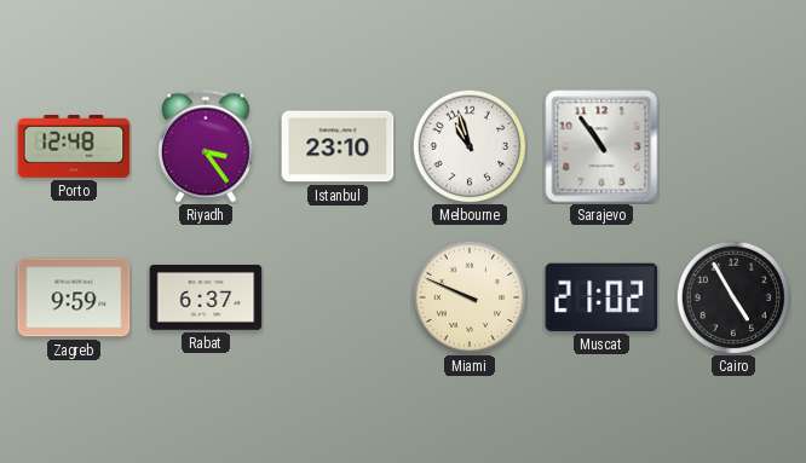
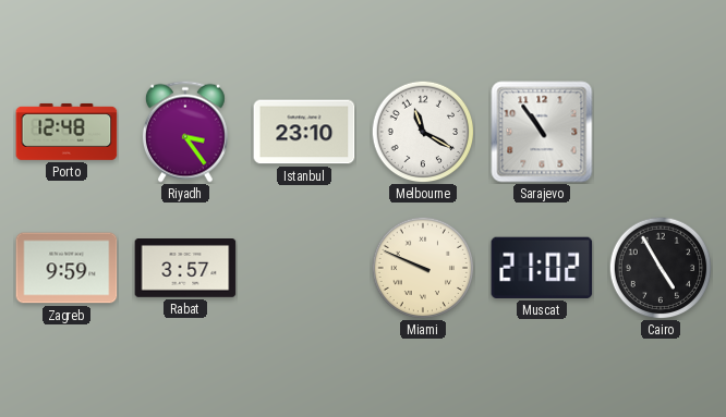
Melbourne: 10:57 -> 11:20
Rabat: 6:37 -> 3:57
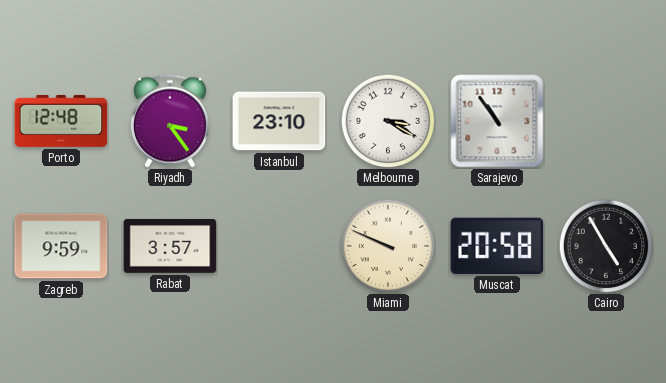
Melbourne: 11:20 -> 3:20
Muscat: 21:02 -> 20:58
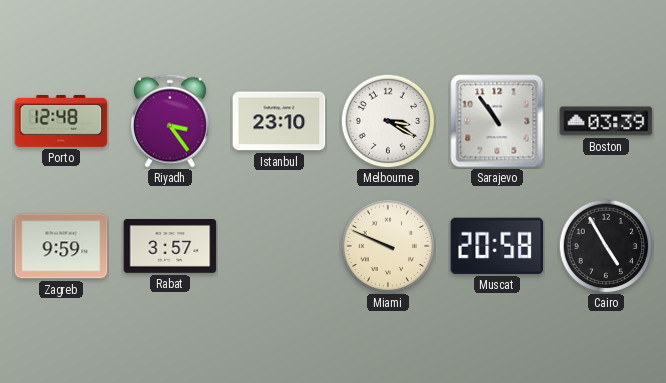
Boston: none -> 03:39
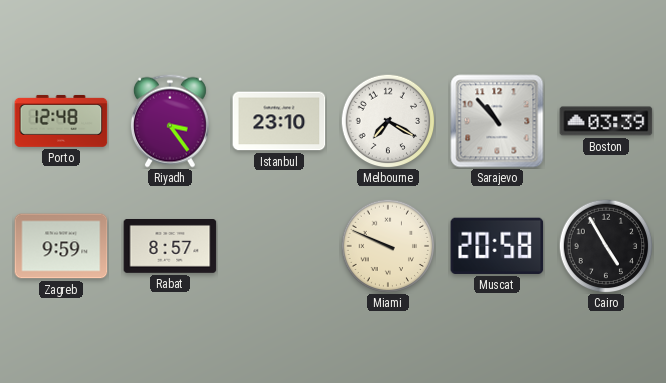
Melbourne: 3:20 -> 7:20
Sarajevo: 10:54 -> 10:53
Rabat: 3:57 -> 8:57
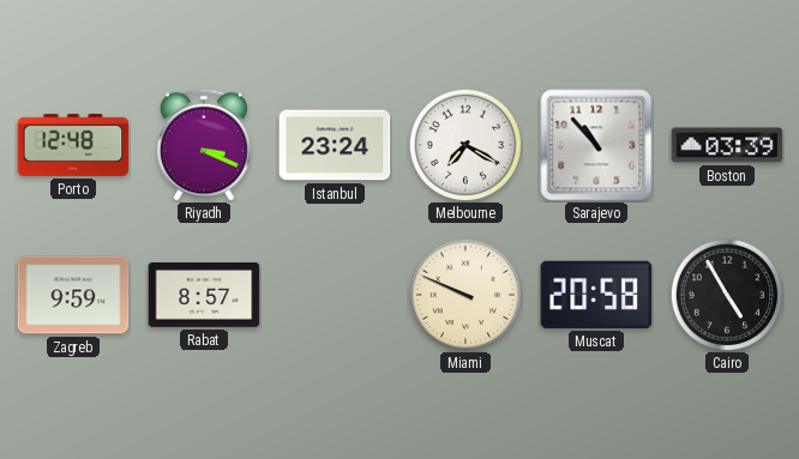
Riyadh: 3:24 -> 3:19
Istanbul: 23:10 -> 23:24
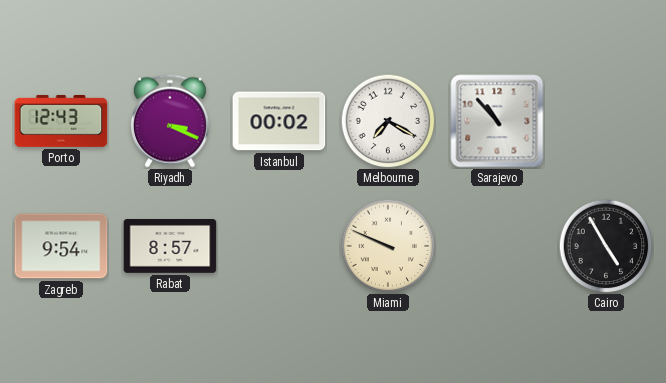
Porto: 12:48 -> 12:43
Istanbul: 23:24 -> 00:02
Boston: 03:39 -> none
Zagreb: 9:59 -> 9:54
Muscat: 20:58 -> none
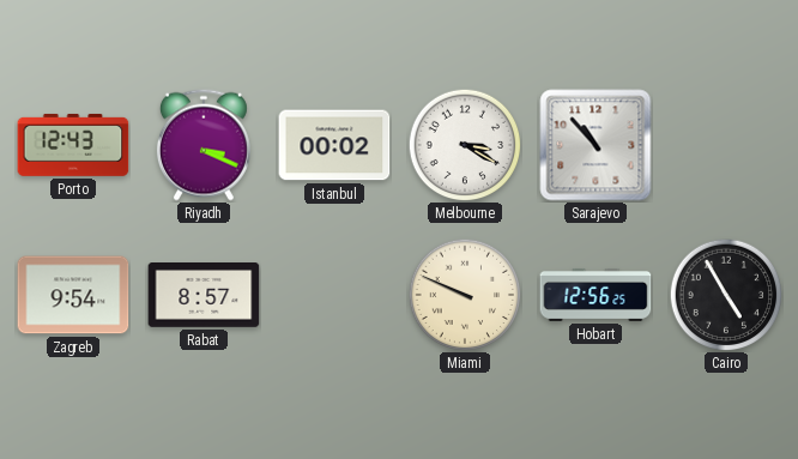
Melbourne: 7:20 -> 3:20
Hobart: none -> 12:56
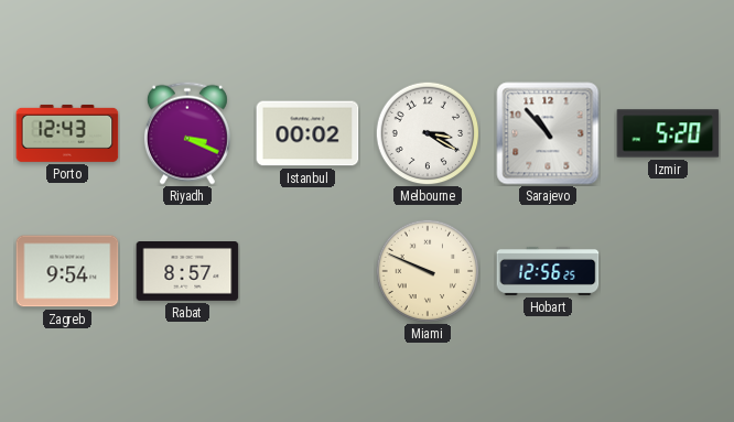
Izmir: none -> 5:20
Cairo: 4:55 -> none
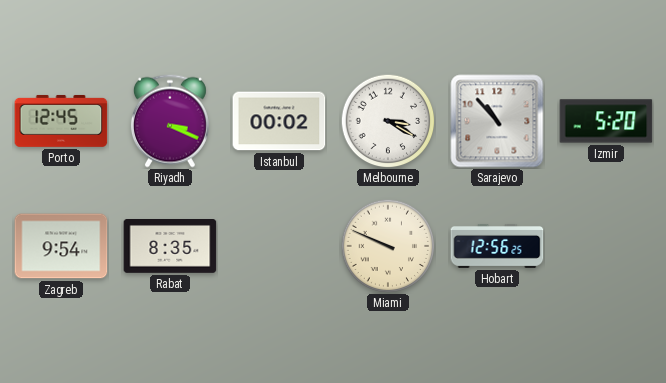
Porto: 12:43 -> 12:45
Rabat: 8:57 -> 8:35
